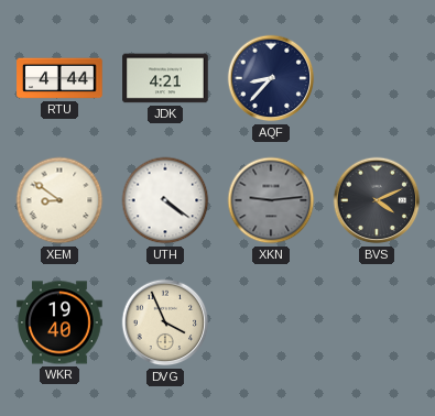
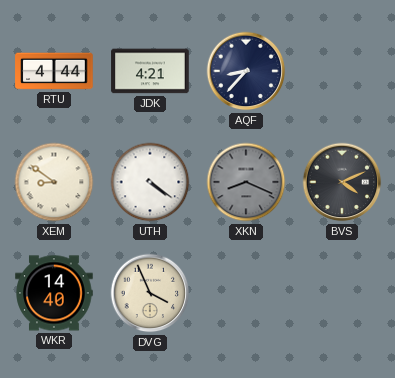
XKN: 9:14 -> 8:19
WKR: 19:40 -> 14:40
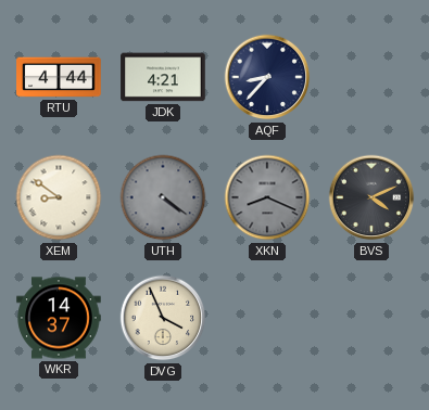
UTH dial: white -> grey
WKR: 14:40 -> 14:37
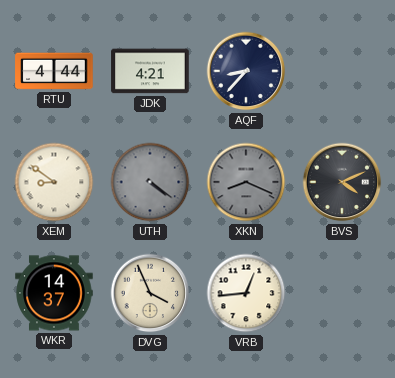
VRB: none -> 12:44
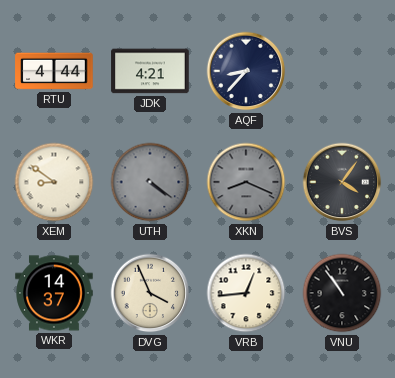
BVS: 4:11 -> 4:06
VNU: none -> 10:54
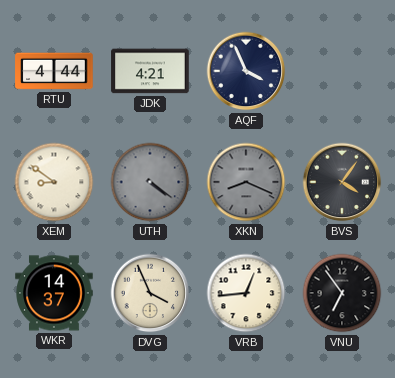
AQF: 8:37 -> 3:56
VNU: 10:54 -> 6:54
